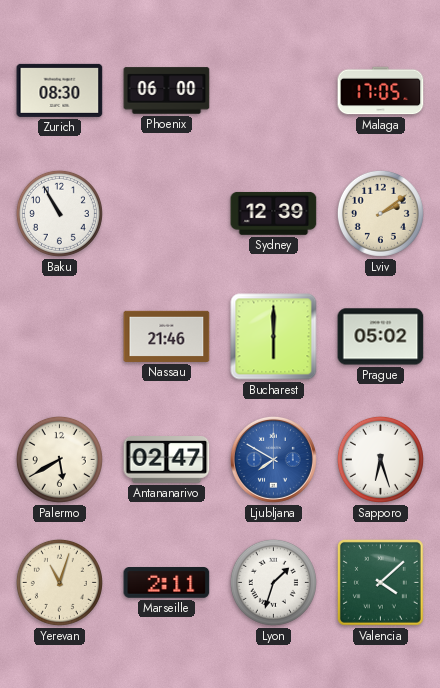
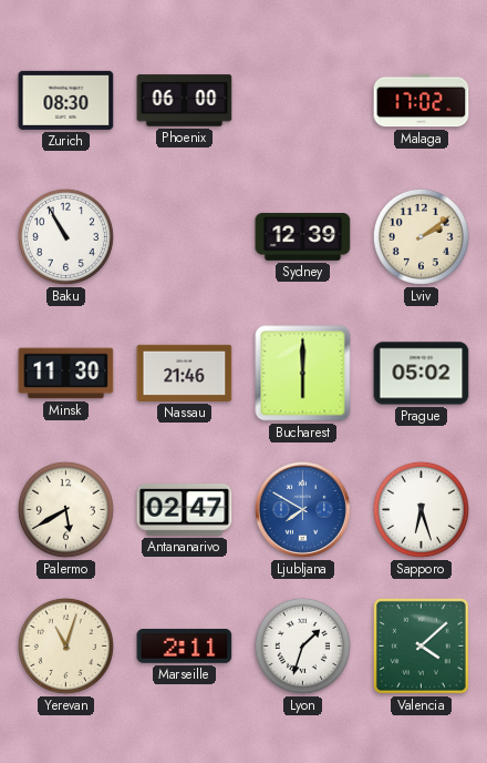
Malaga: 17:05 -> 17:02
Minsk: none -> 11:30
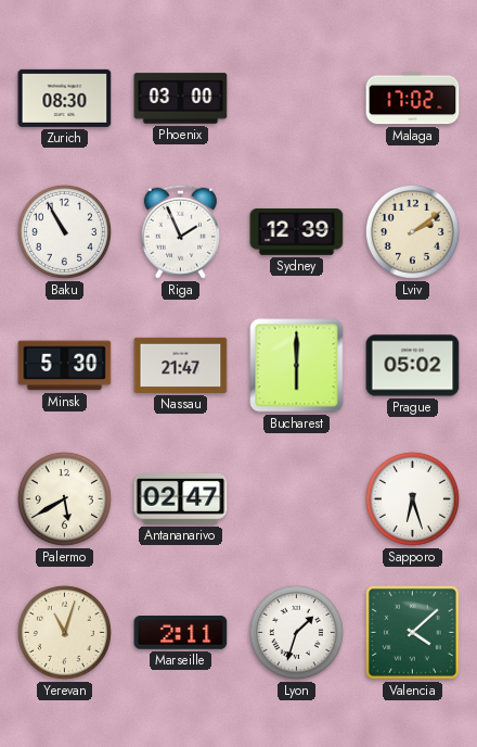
Phoenix: 06:00 -> 03:00
Riga: none -> 1:56
Minsk: 11:30 -> 5:30
Nassau: 21:46 -> 21:47
Ljubljana: 7:50 -> none
